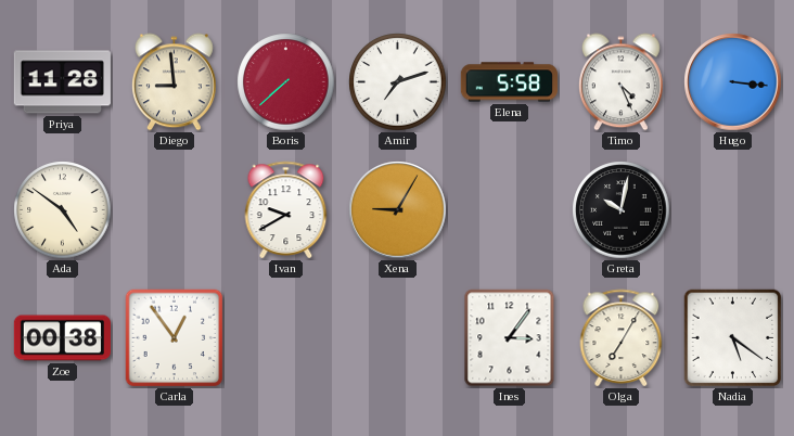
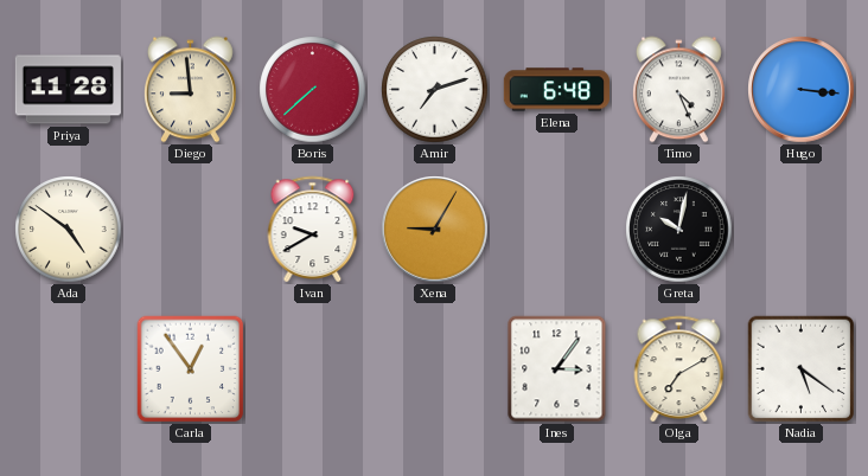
Elena: 5:58 -> 6:48
Zoe: 00:38 -> none
Olga: 7:05 -> 7:10
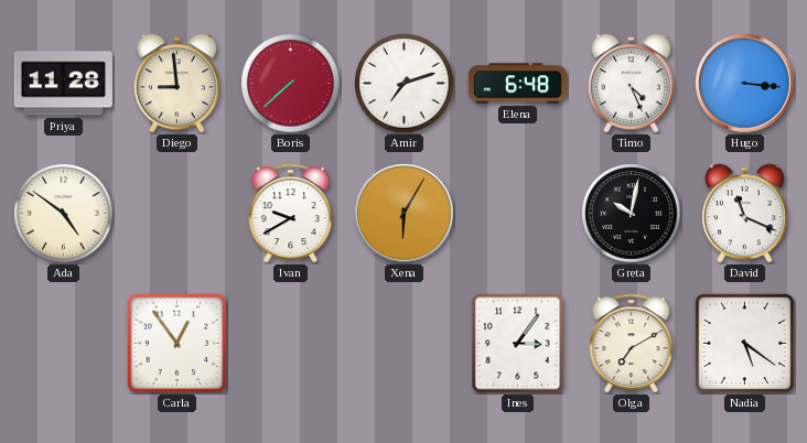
Xena: 9:05 -> 6:05
David: none -> 11:19
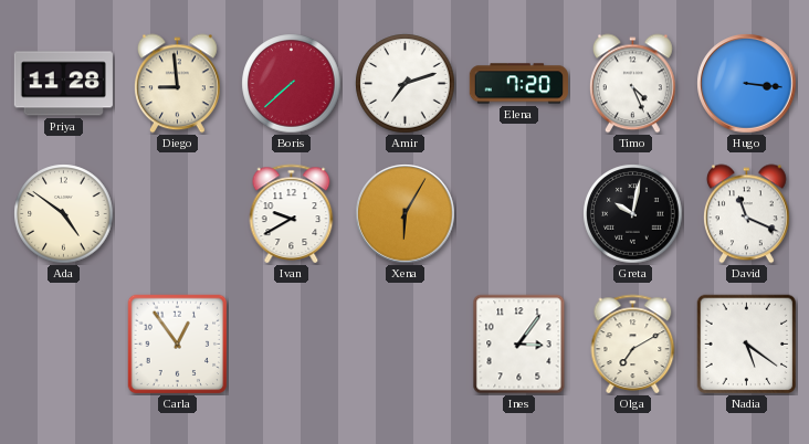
Elena: 6:48 -> 7:20
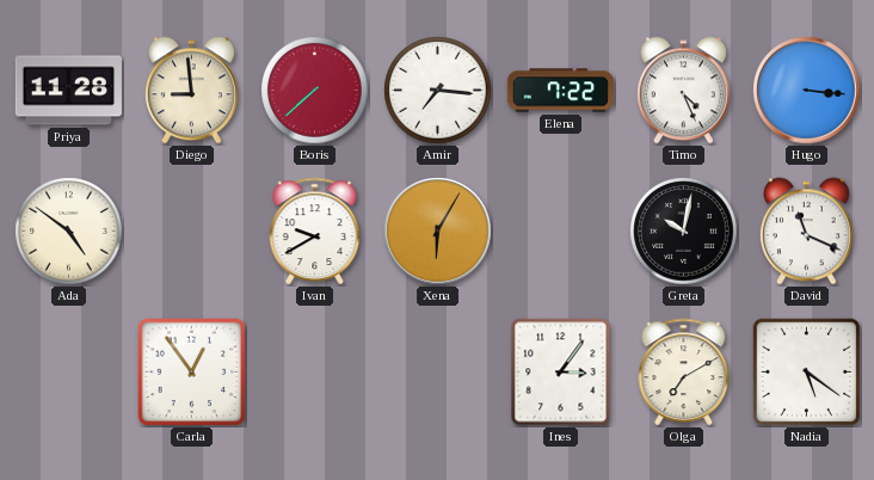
Amir: 7:12 -> 7:16
Elena: 7:20 -> 7:22
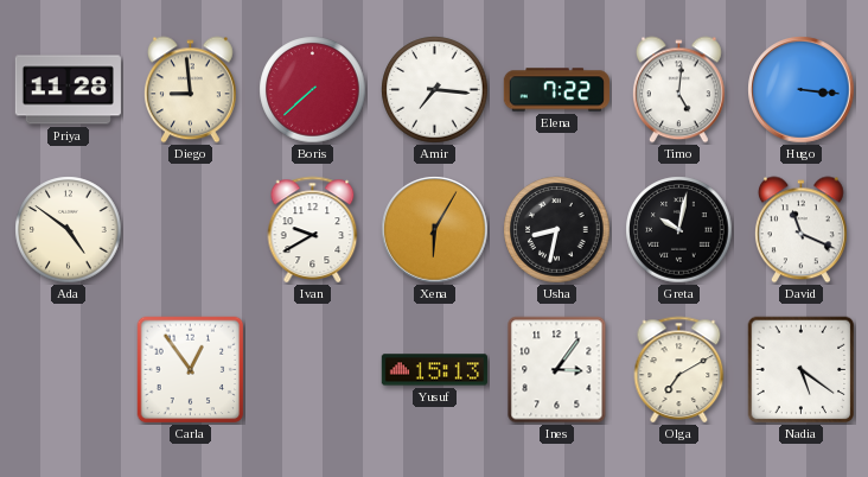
Timo: 4:26 -> 5:01
Usha: none -> 8:32
Yusuf: none -> 15:13
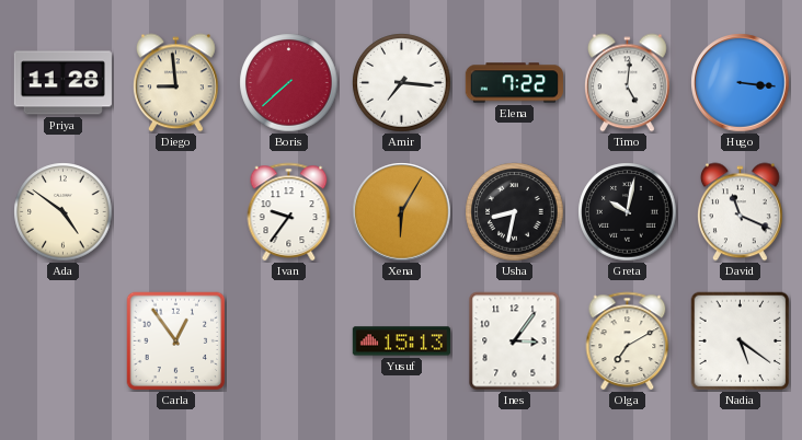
Ivan: 9:40 -> 9:36
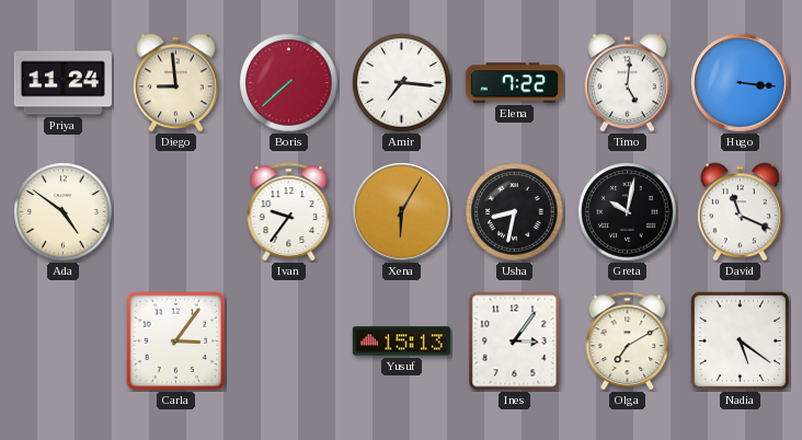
Priya: 11:28 -> 11:24
Carla: 12:54 -> 3:06
